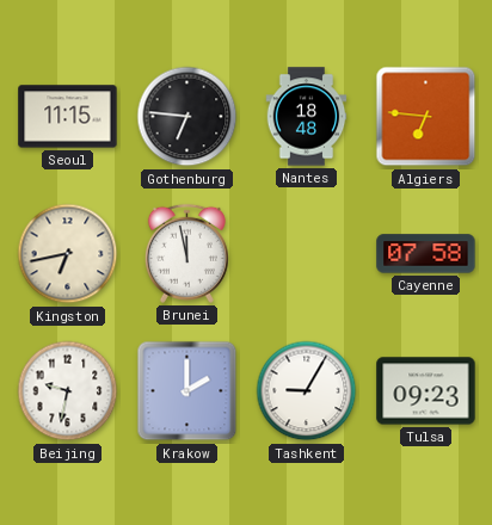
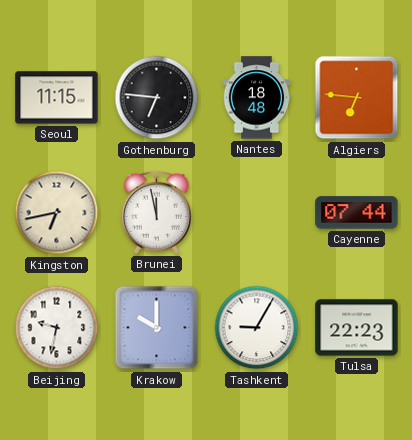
Cayenne: 07:58 -> 07:44
Krakow: 2:00 -> 10:00
Tulsa: 09:23 -> 22:23
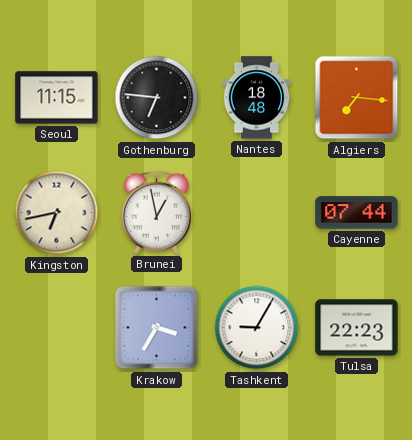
Algiers: 6:46 -> 7:16
Brunei: 11:58 -> 12:58
Beijing: 9:32 -> none
Krakow: 10:00 -> 3:35
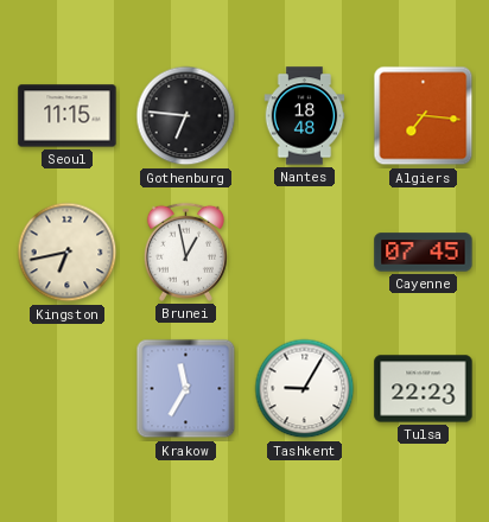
Cayenne: 07:44 -> 07:45
Krakow: 3:35 -> 11:35
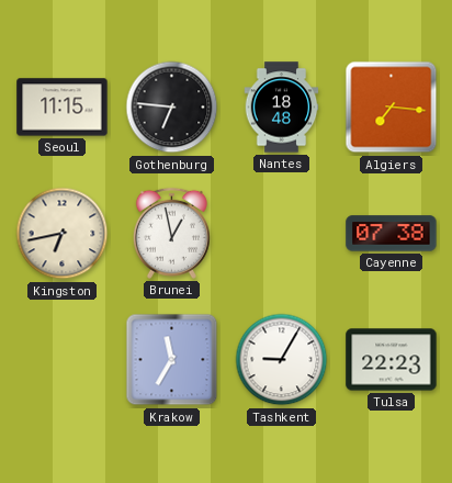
Cayenne: 07:45 -> 07:38
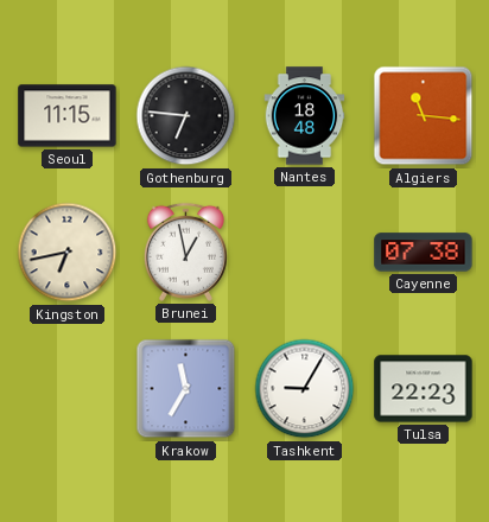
Algiers: 7:16 -> 11:16
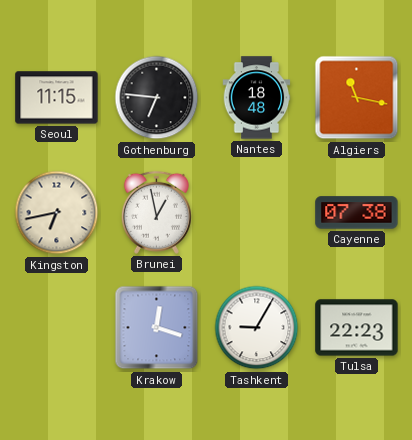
Algiers: 11:16 -> 11:17
Krakow: 11:35 -> 12:18
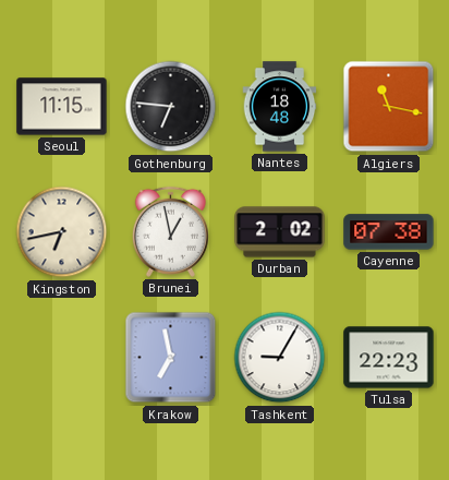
Durban: none -> 2:02
Krakow: 12:18 -> 6:58
